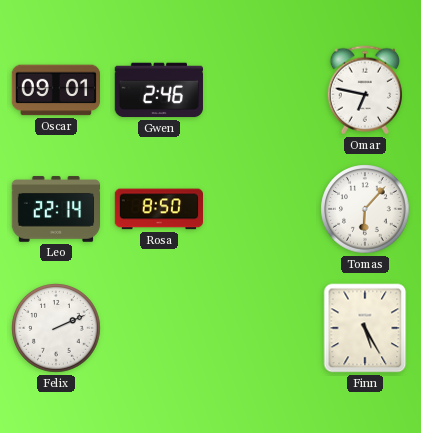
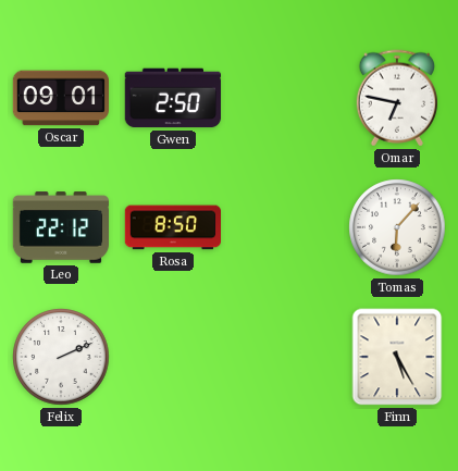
Gwen: 2:46 -> 2:50
Leo: 22:14 -> 22:12
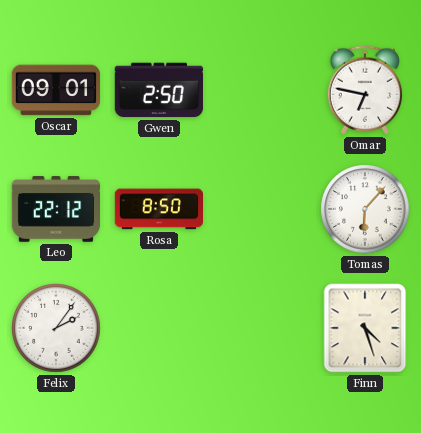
Felix: 2:11 -> 2:06
Finn: 5:25 -> 4:27
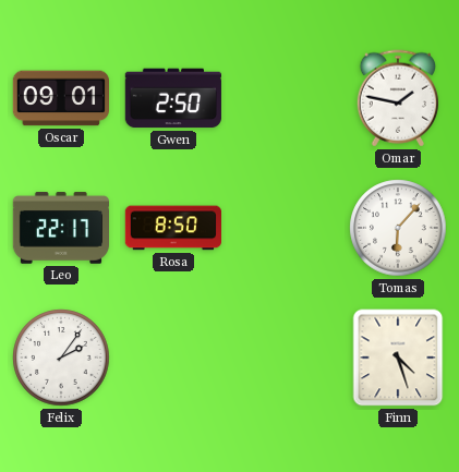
Omar: 6:47 -> 1:47
Leo: 22:12 -> 22:17
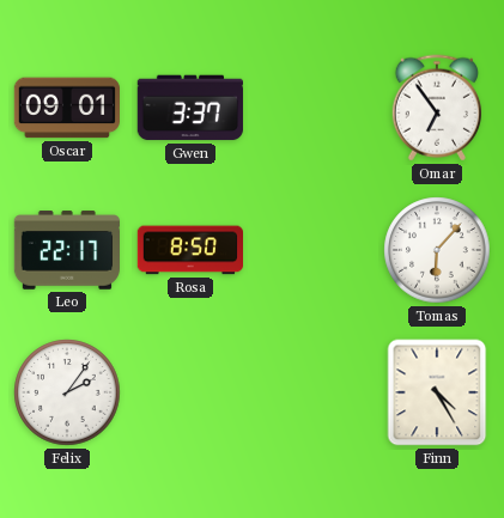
Gwen: 2:50 -> 3:37
Omar: 1:47 -> 6:54
Finn: 4:27 -> 4:25
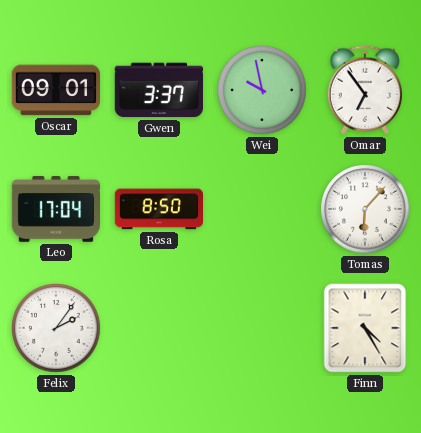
Wei: none -> 9:58
Leo: 22:17 -> 17:04
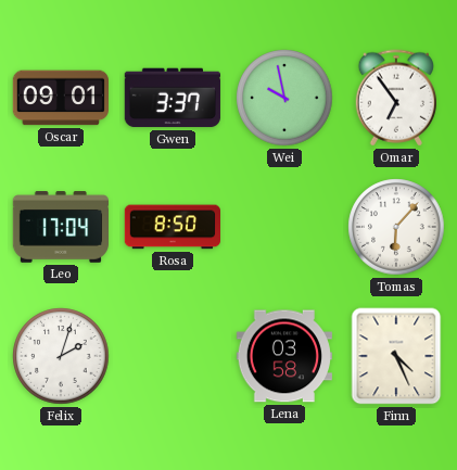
Felix: 2:06 -> 2:03
Lena: none -> 03:58
Finn: 4:25 -> 4:26
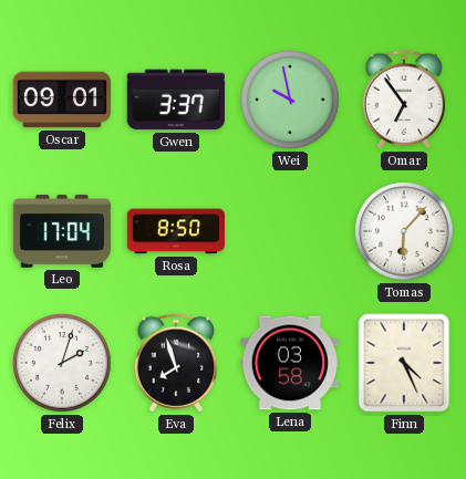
Eva: none -> 7:57
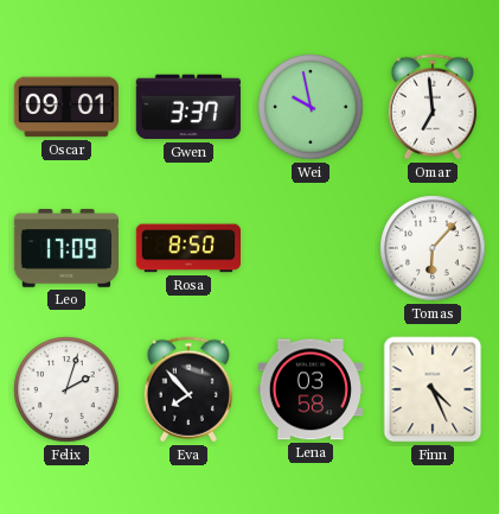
Omar: 6:54 -> 6:59
Leo: 17:04 -> 17:09
Eva: 7:57 -> 7:53
